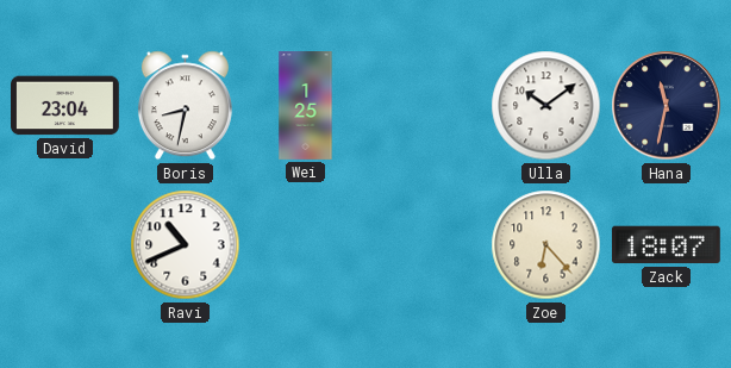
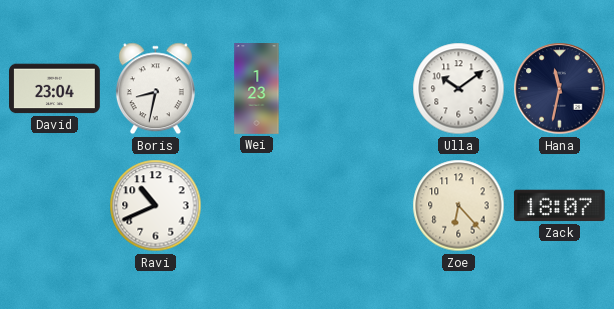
Wei: 1:25 -> 1:23
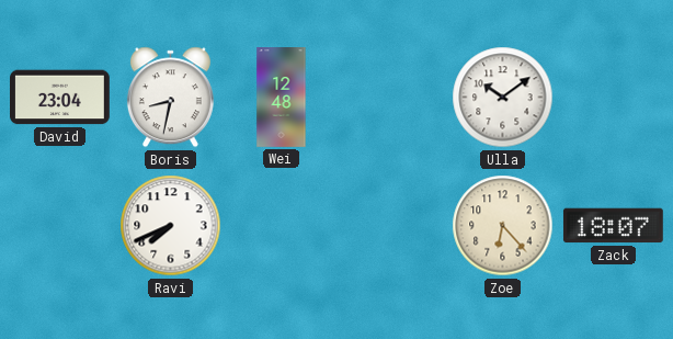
Wei: 1:23 -> 12:48
Hana: 11:32 -> none
Ravi: 10:41 -> 7:41
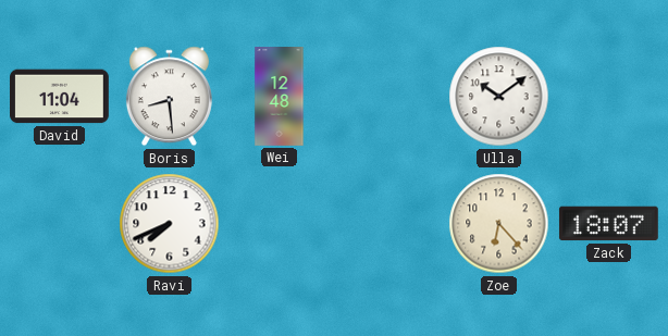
David: 23:04 -> 11:04
Boris: 8:32 -> 8:29
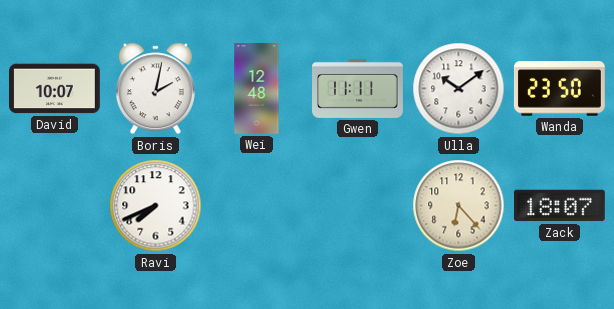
David: 11:04 -> 10:07
Boris: 8:29 -> 2:02
Gwen: none -> 11:11
Wanda: none -> 23:50
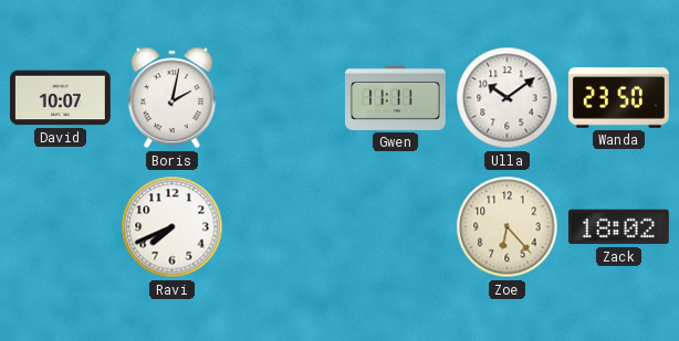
Wei: 12:48 -> none
Zack: 18:07 -> 18:02
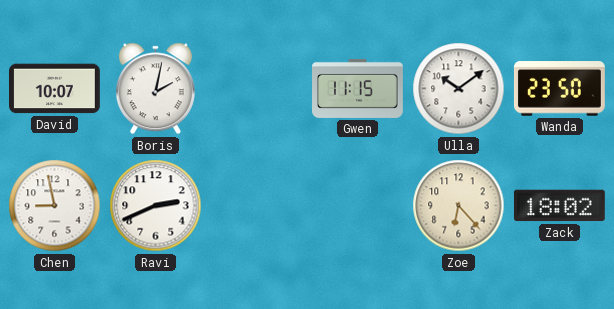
Gwen: 11:11 -> 11:15
Chen: none -> 8:58
Ravi: 7:41 -> 2:41
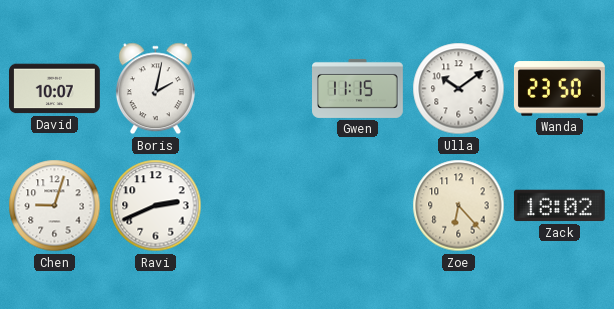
Chen: 8:58 -> 9:03
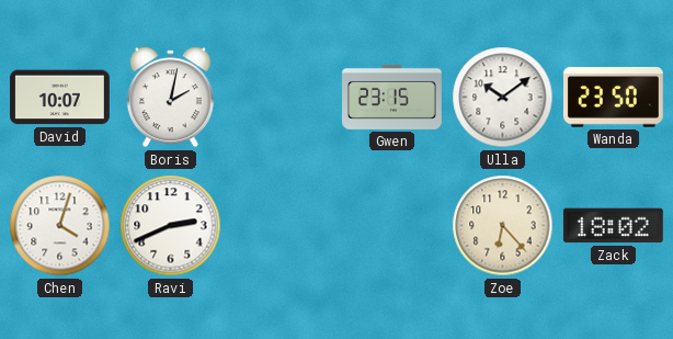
Gwen: 11:15 -> 23:15
Chen: 9:03 -> 4:03
